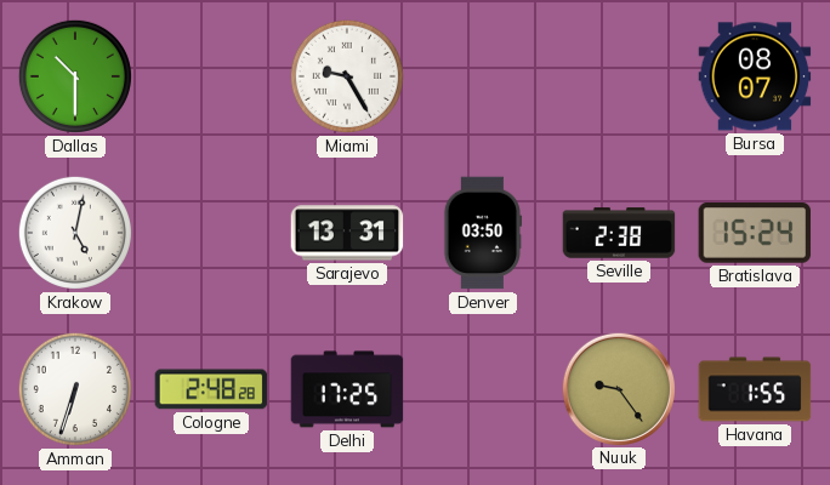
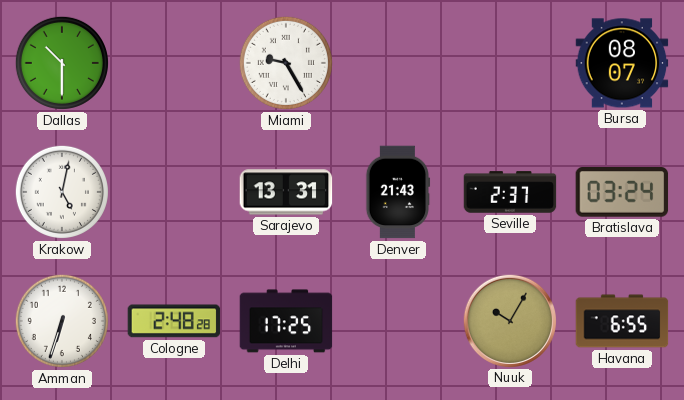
Denver: 03:50 -> 21:43
Seville: 2:38 -> 2:37
Bratislava: 15:24 -> 03:24
Nuuk: 9:24 -> 10:05
Havana: 1:55 -> 6:55
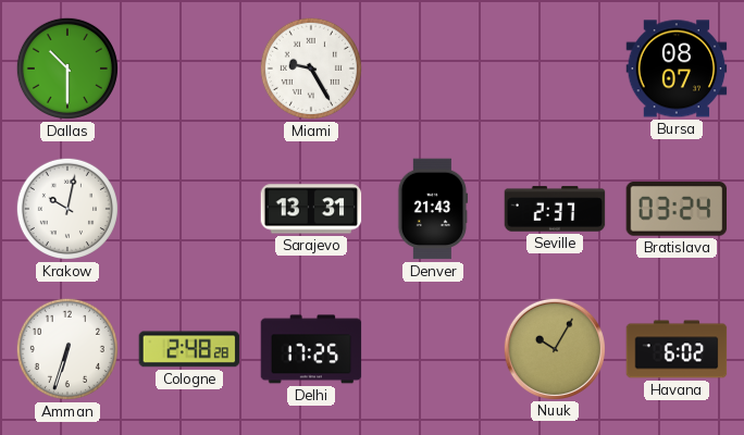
Krakow: 5:02 -> 10:02
Havana: 6:55 -> 6:02
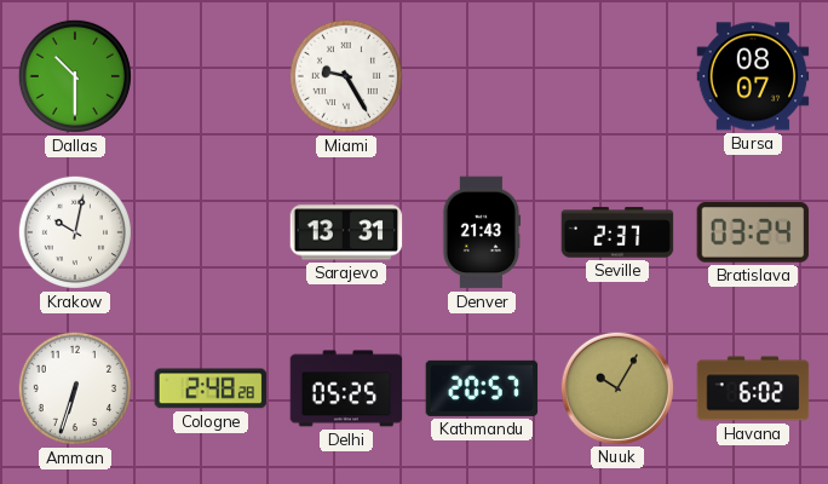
Delhi: 17:25 -> 05:25
Kathmandu: none -> 20:57
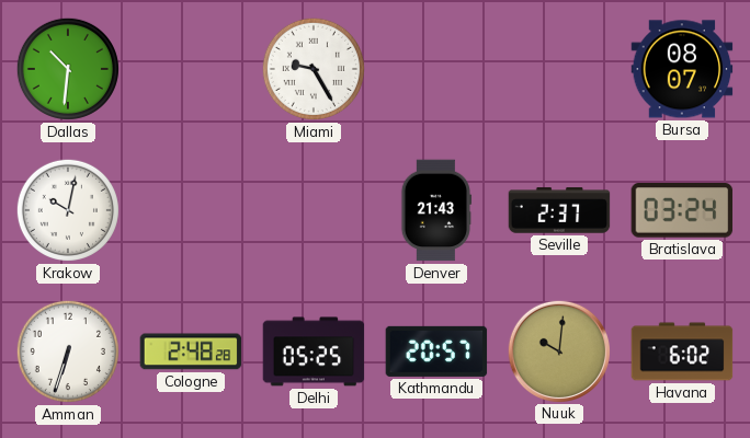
Dallas: 10:30 -> 10:31
Sarajevo: 13:31 -> none
Nuuk: 10:05 -> 10:01
